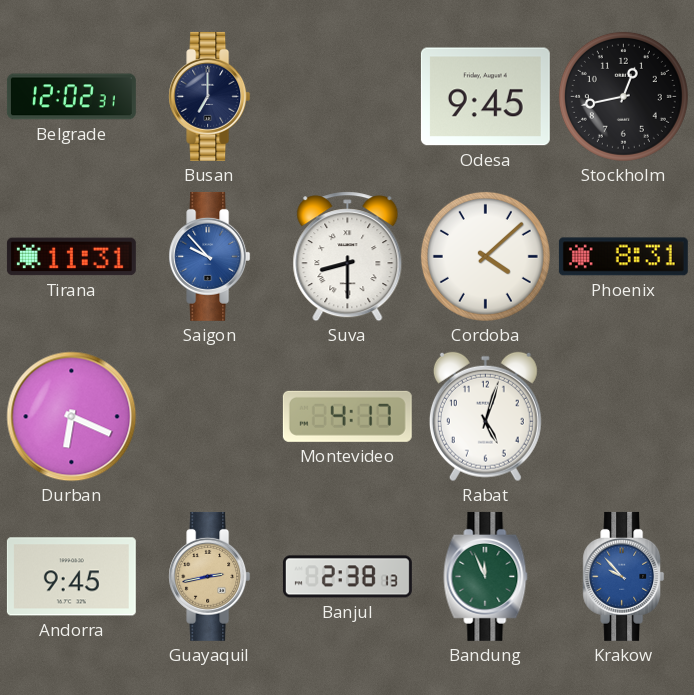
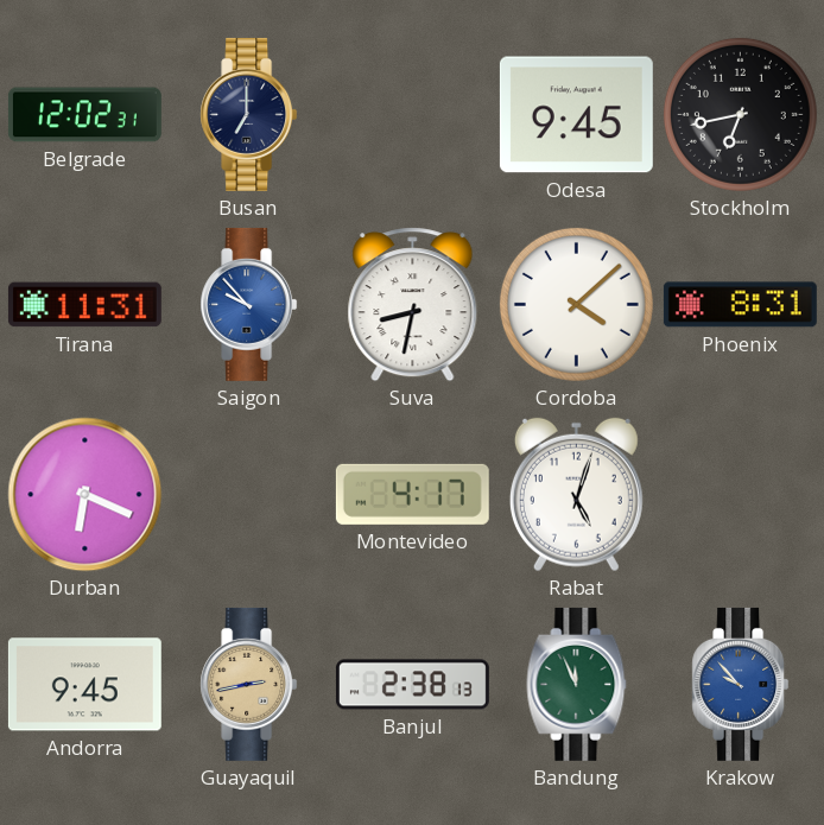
Stockholm: 12:43 -> 6:43
Suva: 8:30 -> 8:32
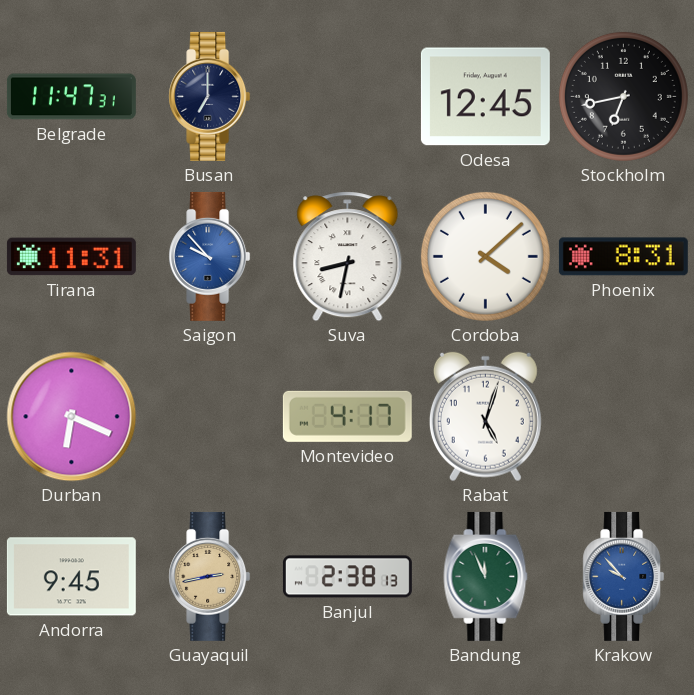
Belgrade: 12:02 -> 11:47
Odesa: 9:45 -> 12:45
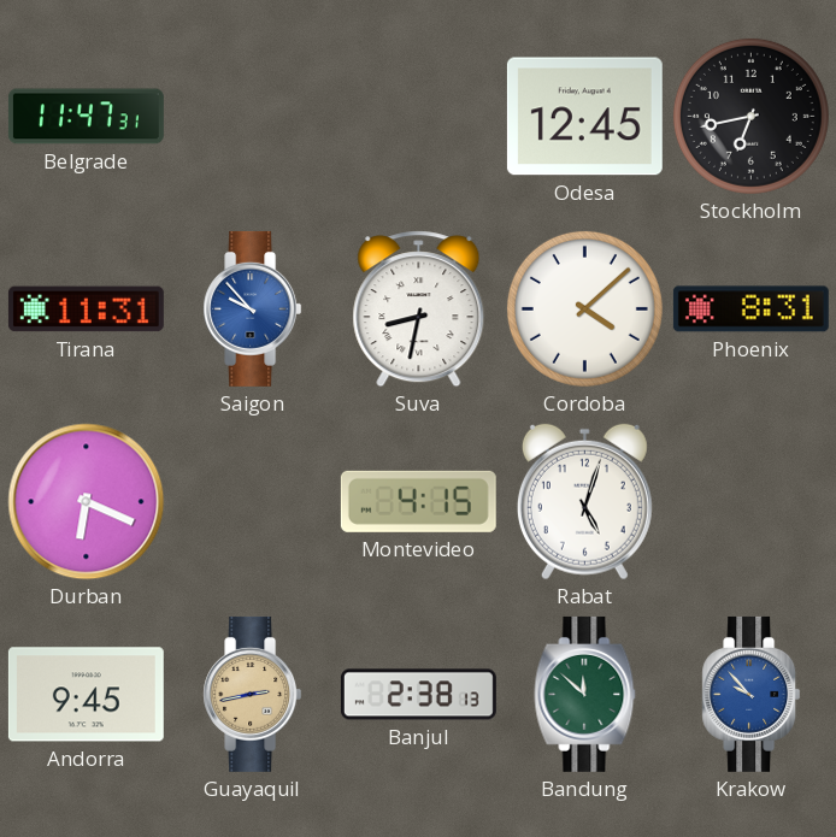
Busan: 7:00 -> none
Montevideo: 4:17 -> 4:15
Bandung: 11:56 -> 11:52
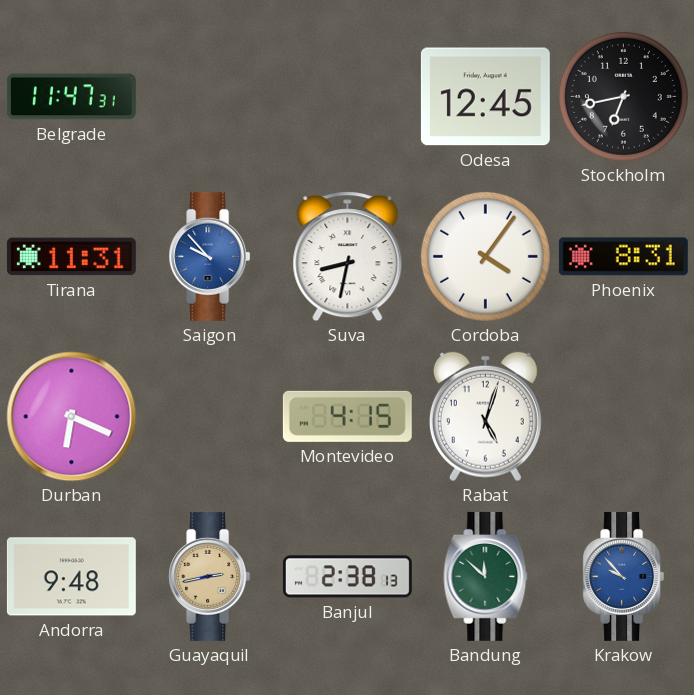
Cordoba: 4:08 -> 4:06
Andorra: 9:45 -> 9:48
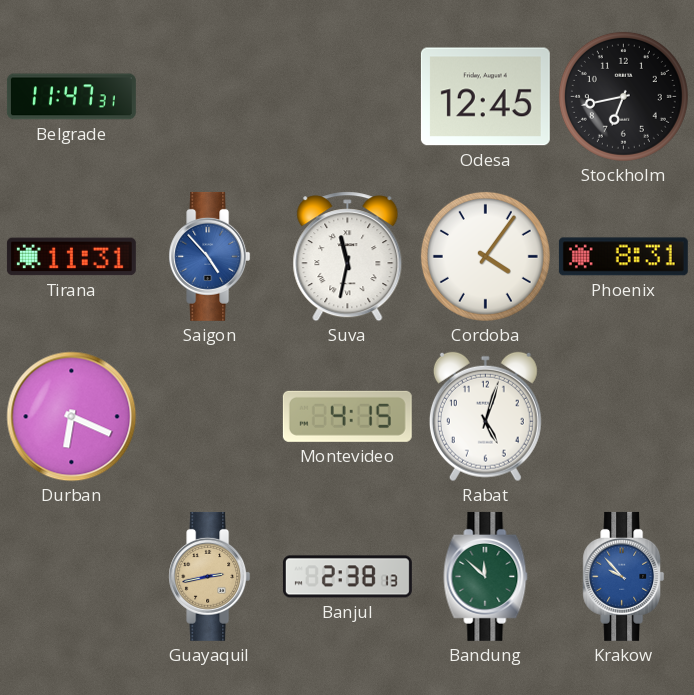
Saigon: 9:53 -> 4:53
Suva: 8:32 -> 11:32
Andorra: 9:48 -> none
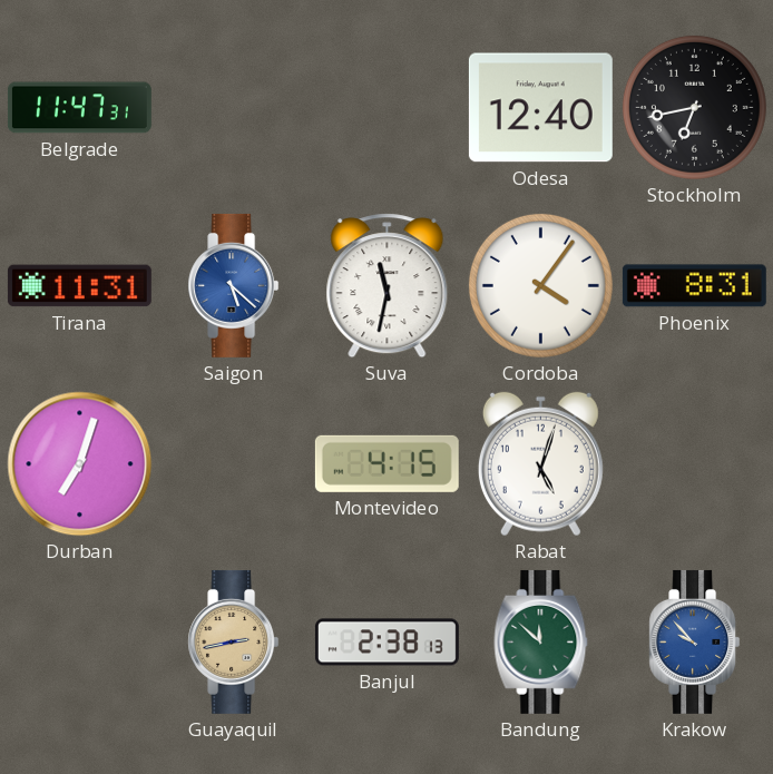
Odesa: 12:45 -> 12:40
Saigon: 4:53 -> 5:22
Durban: 6:19 -> 7:03
